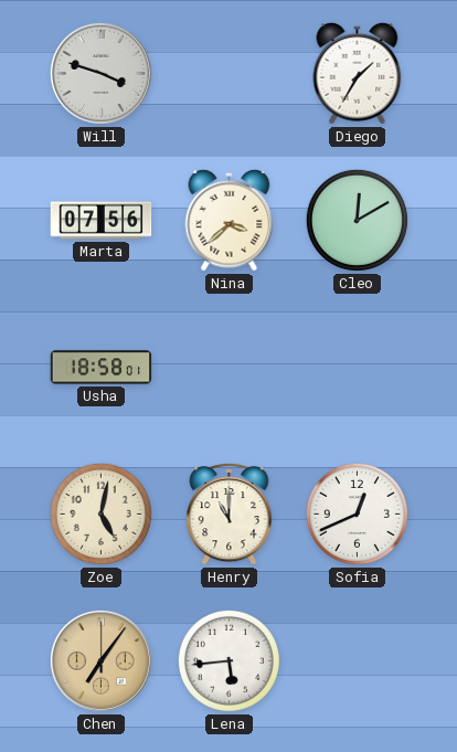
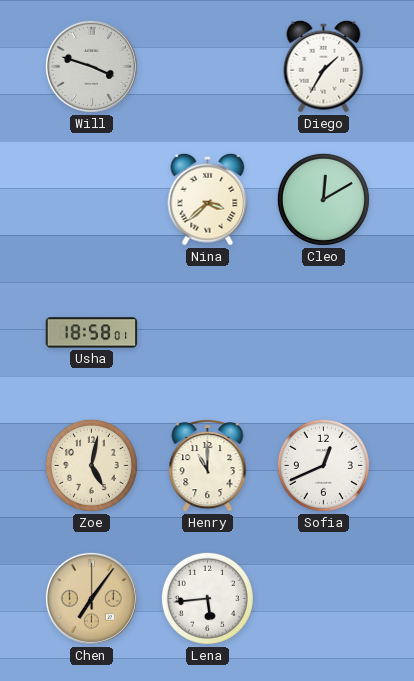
Marta: 07:56 -> none
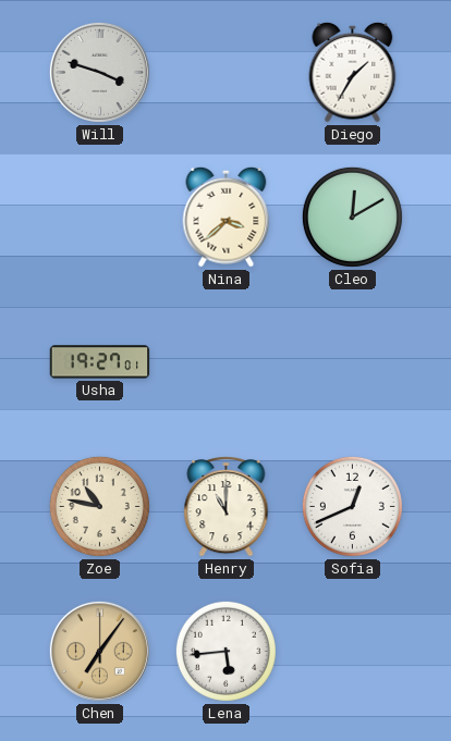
Usha: 18:58 -> 19:27
Zoe: 5:02 -> 10:47
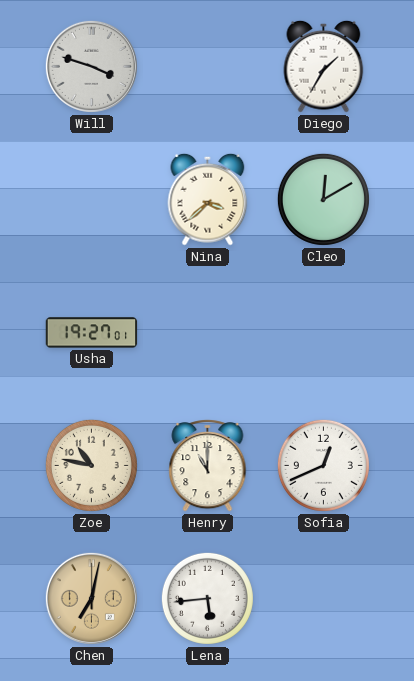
Chen: 7:06 -> 7:02
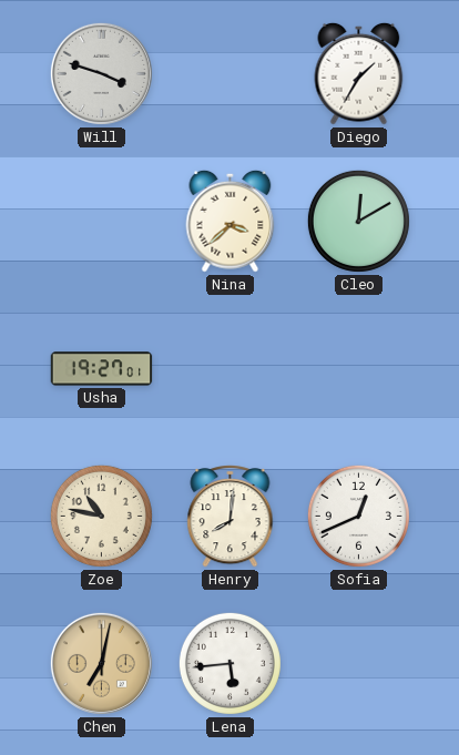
Henry: 11:00 -> 8:01
